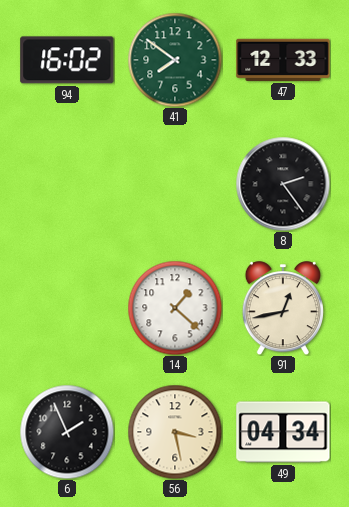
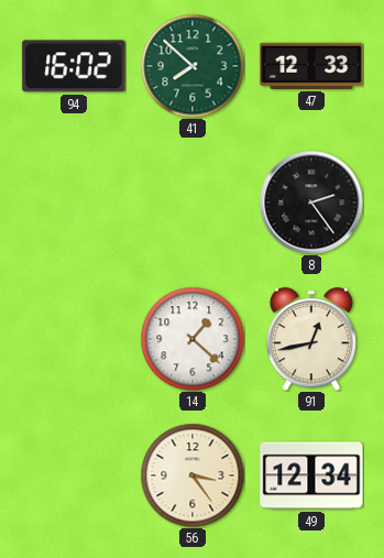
41: 7:51 -> 7:52
6: 1:56 -> none
56: 3:28 -> 3:24
49: 04:34 -> 12:34
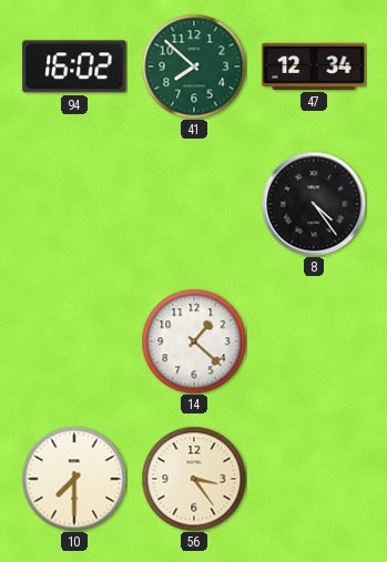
47: 12:33 -> 12:34
8: 2:24 -> 4:24
91: 12:43 -> none
10: none -> 7:30
49: 12:34 -> none
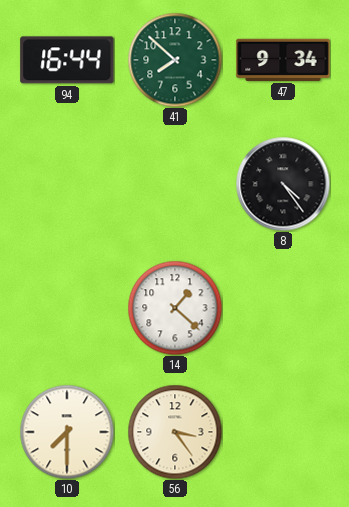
94: 16:02 -> 16:44
47: 12:34 -> 9:34
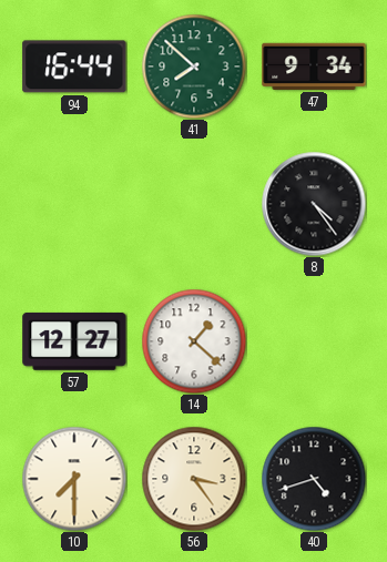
57: none -> 12:27
40: none -> 4:42
